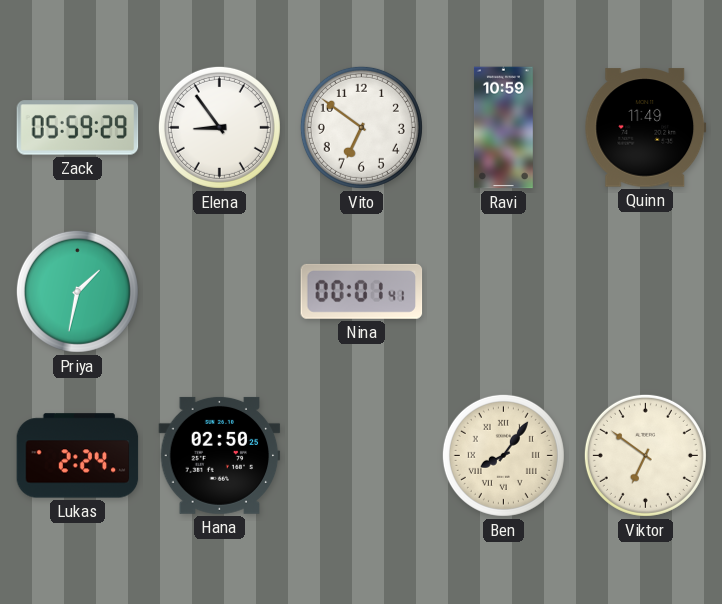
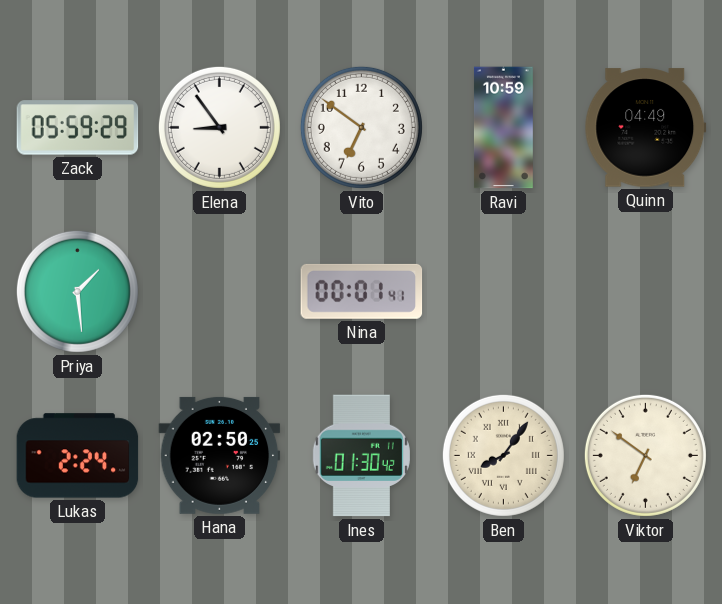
Quinn: 11:49 -> 04:49
Priya: 1:32 -> 1:29
Ines: none -> 01:30
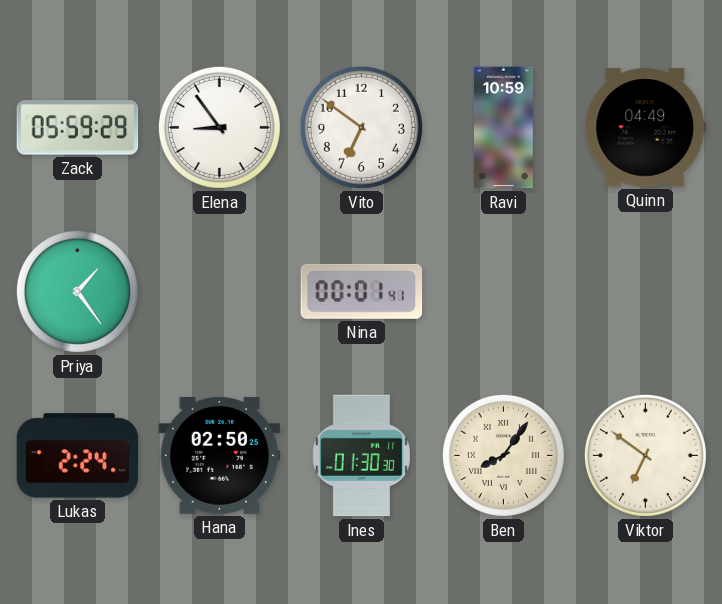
Priya: 1:29 -> 1:24
Ines: 01:30:42 -> 01:30:30
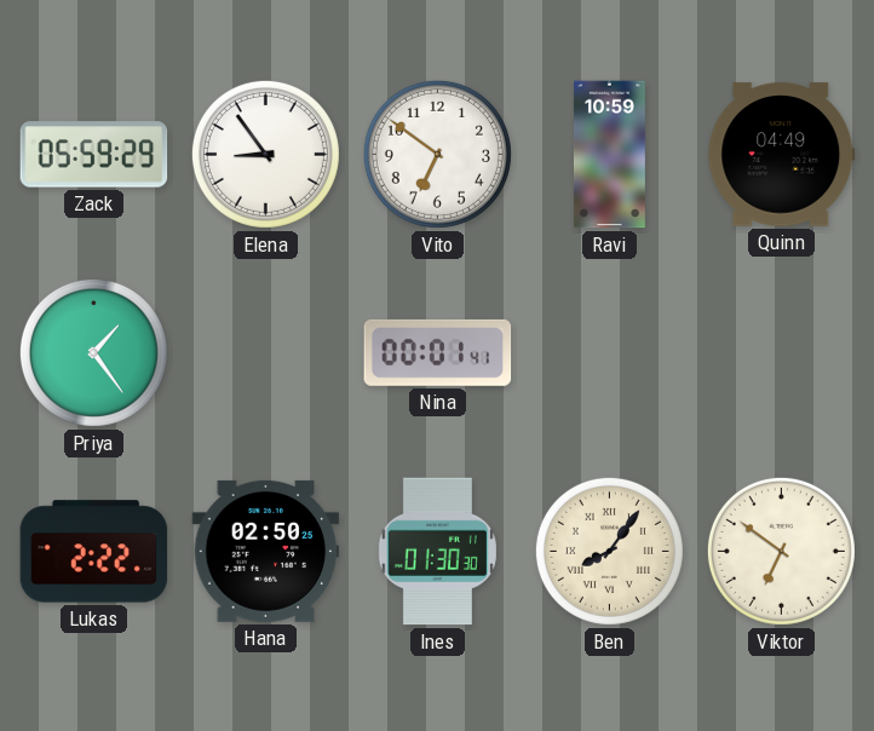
Lukas: 2:24 -> 2:22
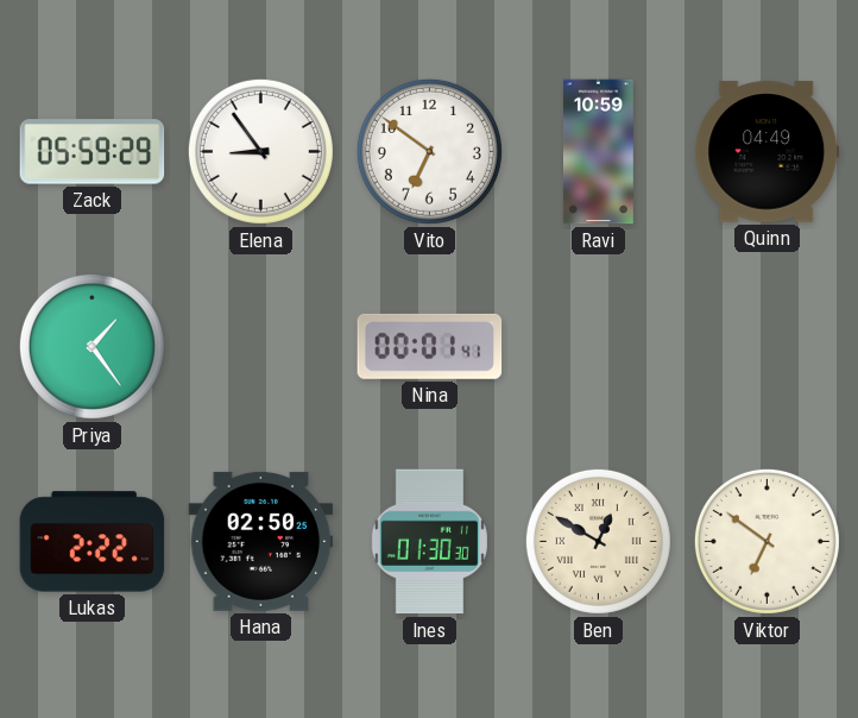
Ben: 8:06 -> 12:50
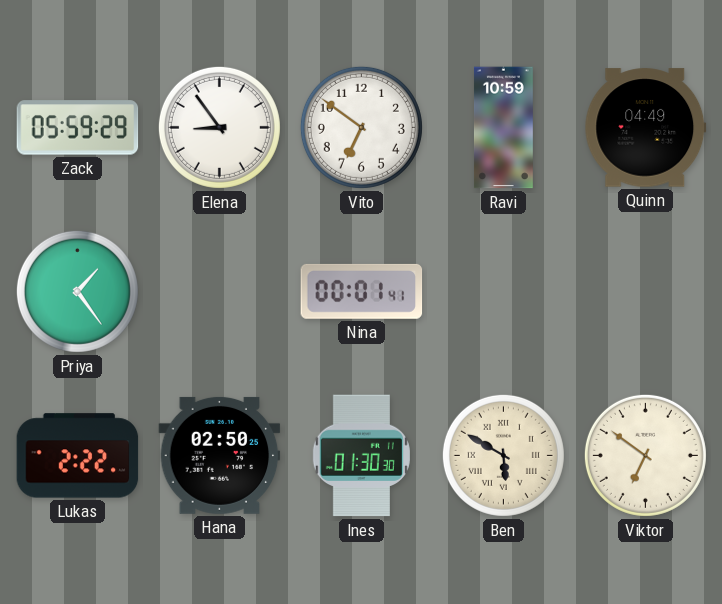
Ben: 12:50 -> 5:50
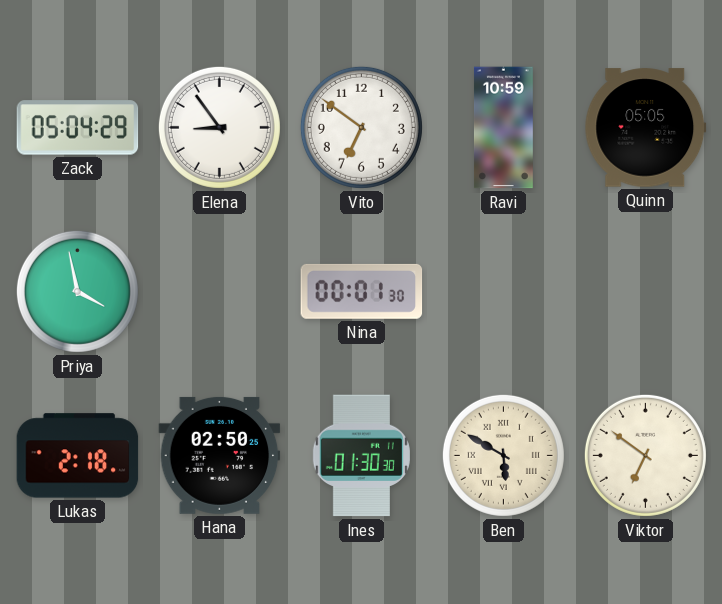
Zack: 05:59 -> 05:04
Quinn: 04:49 -> 05:05
Priya: 1:24 -> 3:58
Nina: 00:01:41 -> 00:01:30
Lukas: 2:22 -> 2:18
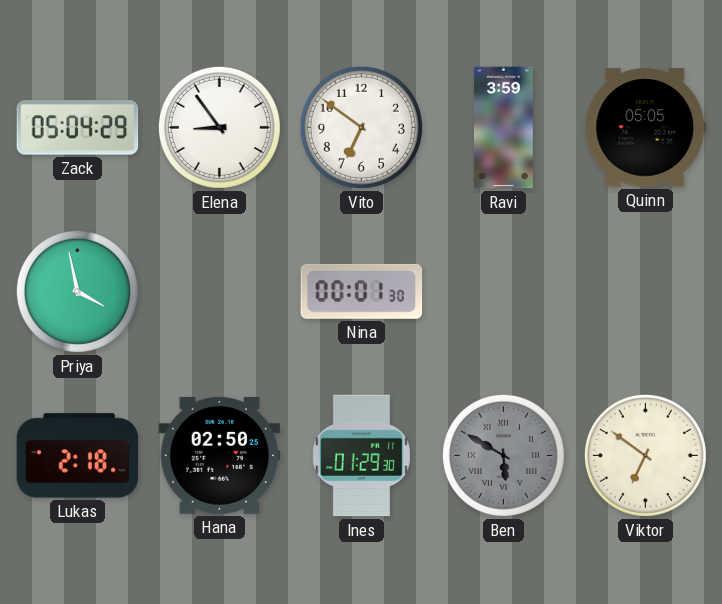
Ravi: 10:59 -> 3:59
Ines: 01:30 -> 01:29
Ben dial: cream -> grey
